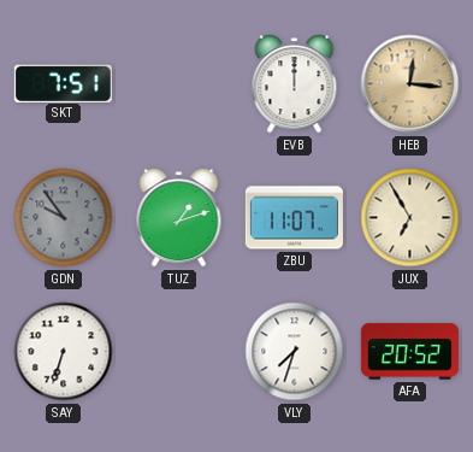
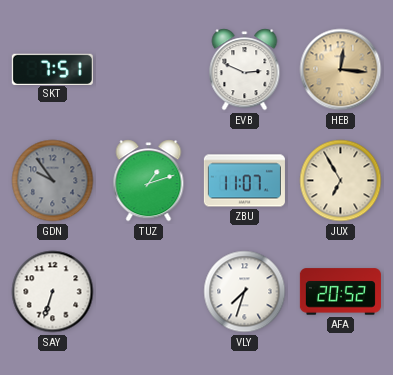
EVB: 12:00 -> 2:49
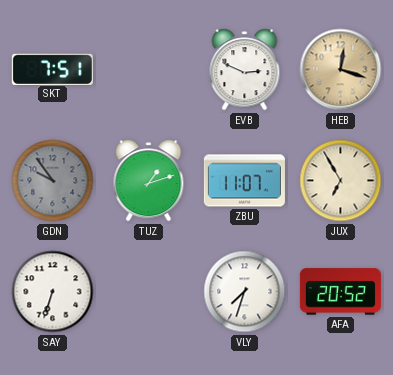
HEB: 12:16 -> 12:18
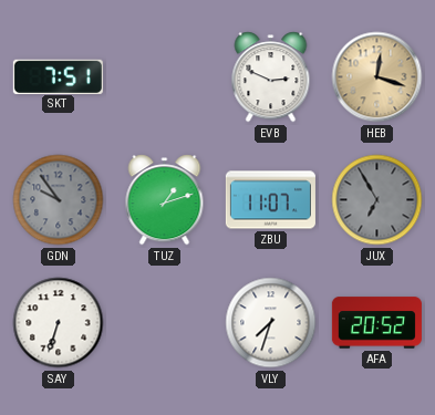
JUX dial: cream -> grey
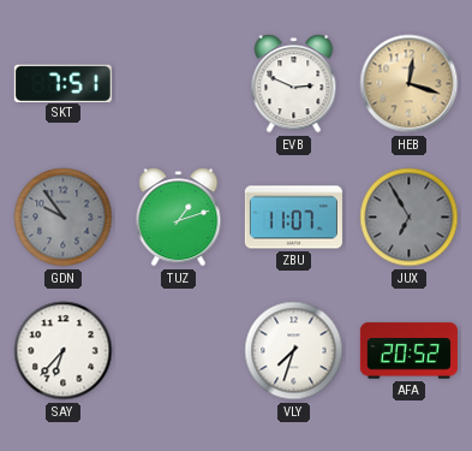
SAY: 6:33 -> 6:37
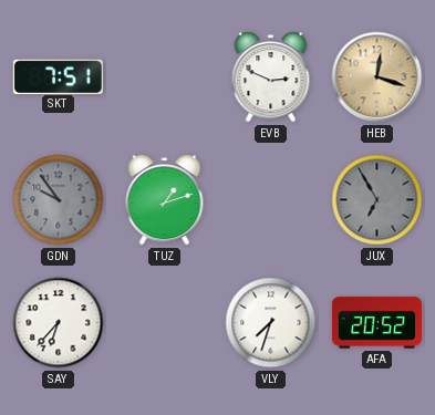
ZBU: 11:07 -> none
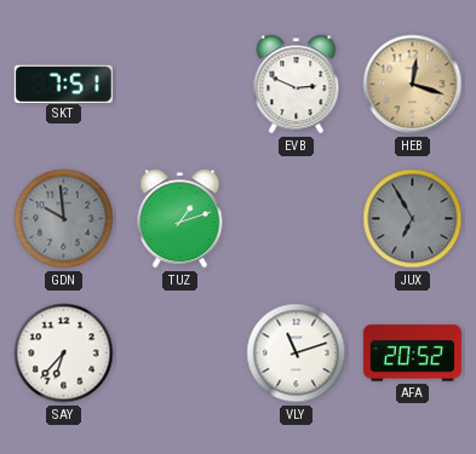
GDN: 9:54 -> 9:59
VLY: 7:33 -> 11:12
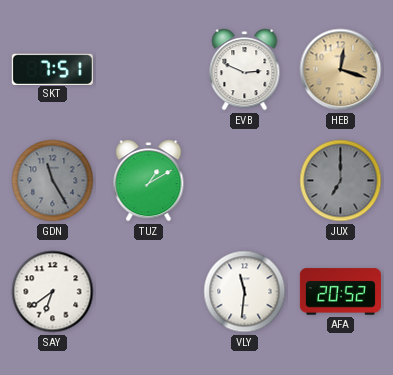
GDN: 9:59 -> 11:25
TUZ: 1:12 -> 1:10
JUX: 6:55 -> 7:00
SAY: 6:37 -> 6:39
VLY: 11:12 -> 11:31
